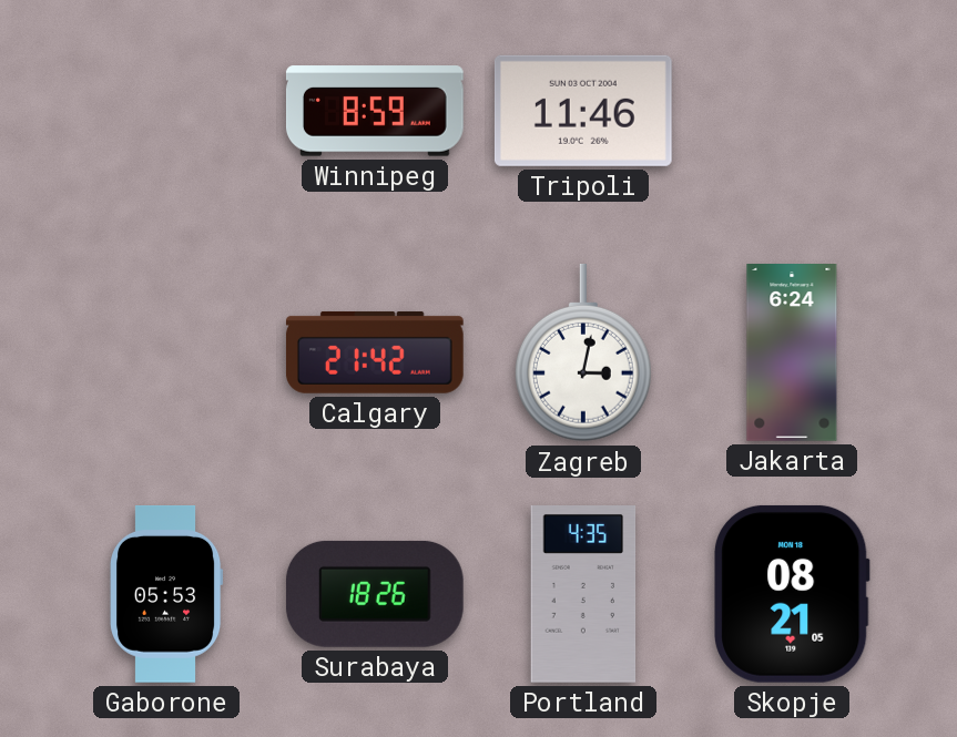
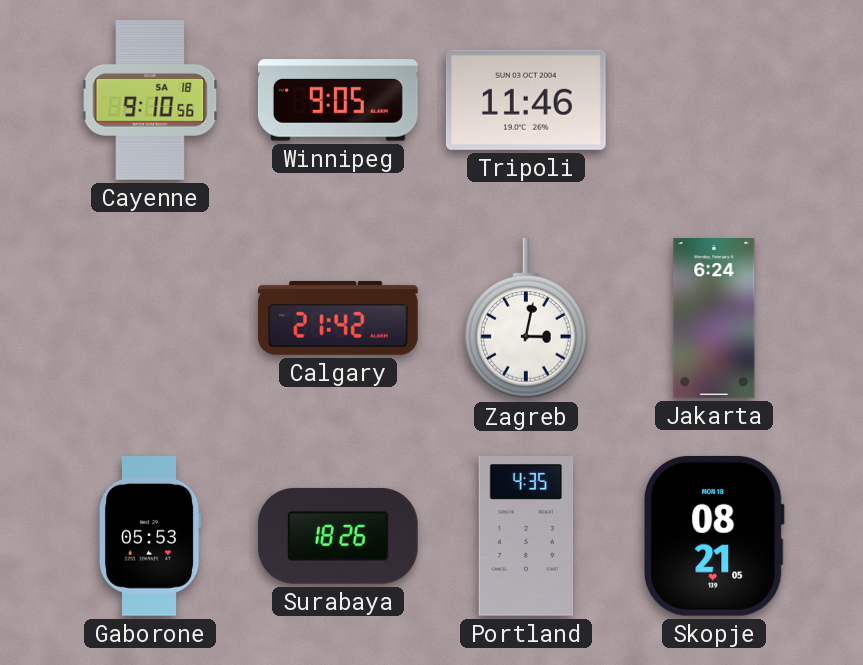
Cayenne: none -> 9:10
Winnipeg: 8:59 -> 9:05
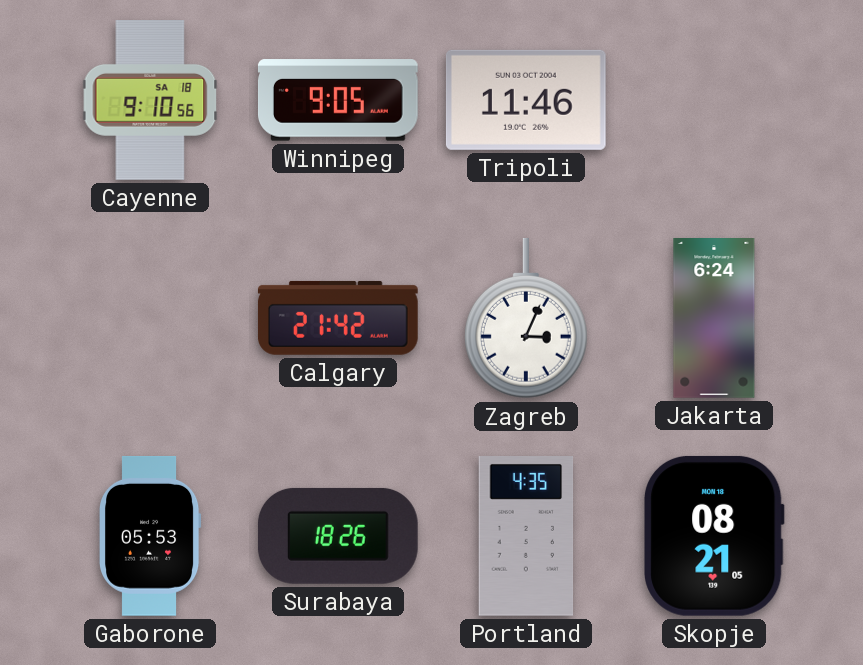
Zagreb: 3:02 -> 3:04
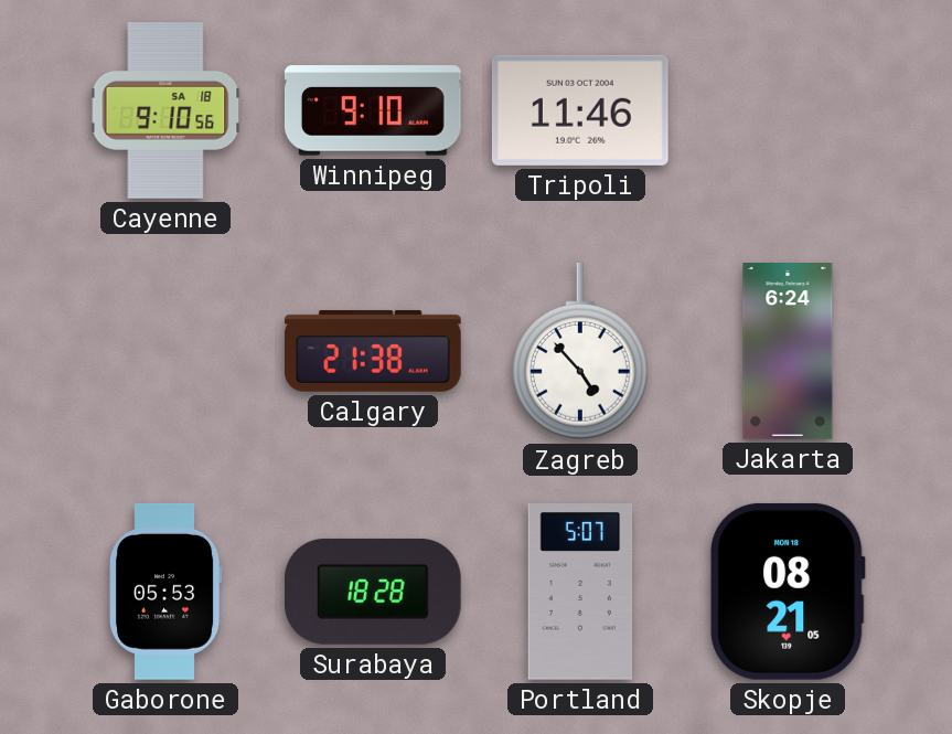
Winnipeg: 9:05 -> 9:10
Calgary: 21:42 -> 21:38
Zagreb: 3:04 -> 4:53
Surabaya: 18:26 -> 18:28
Portland: 4:35 -> 5:07
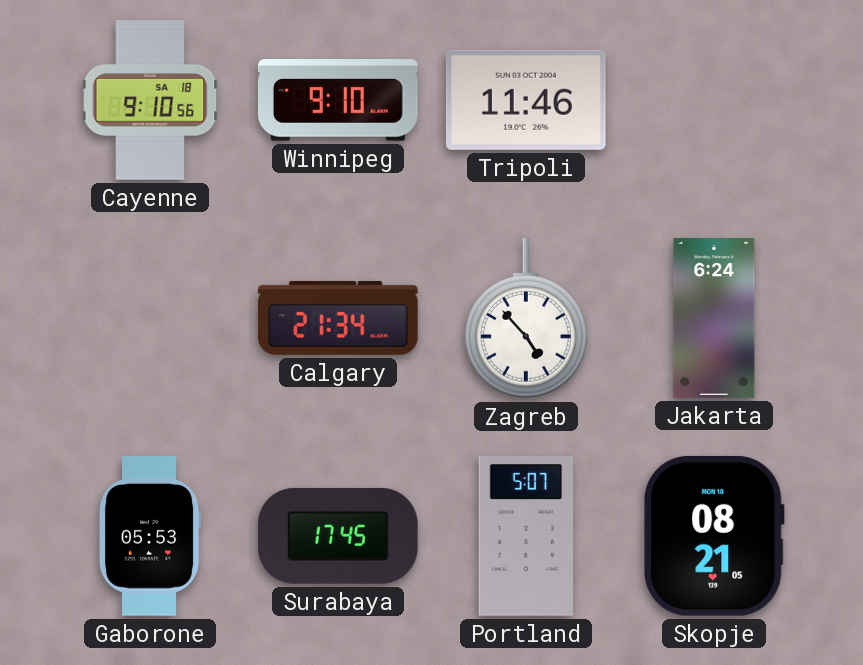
Calgary: 21:38 -> 21:34
Surabaya: 18:28 -> 17:45
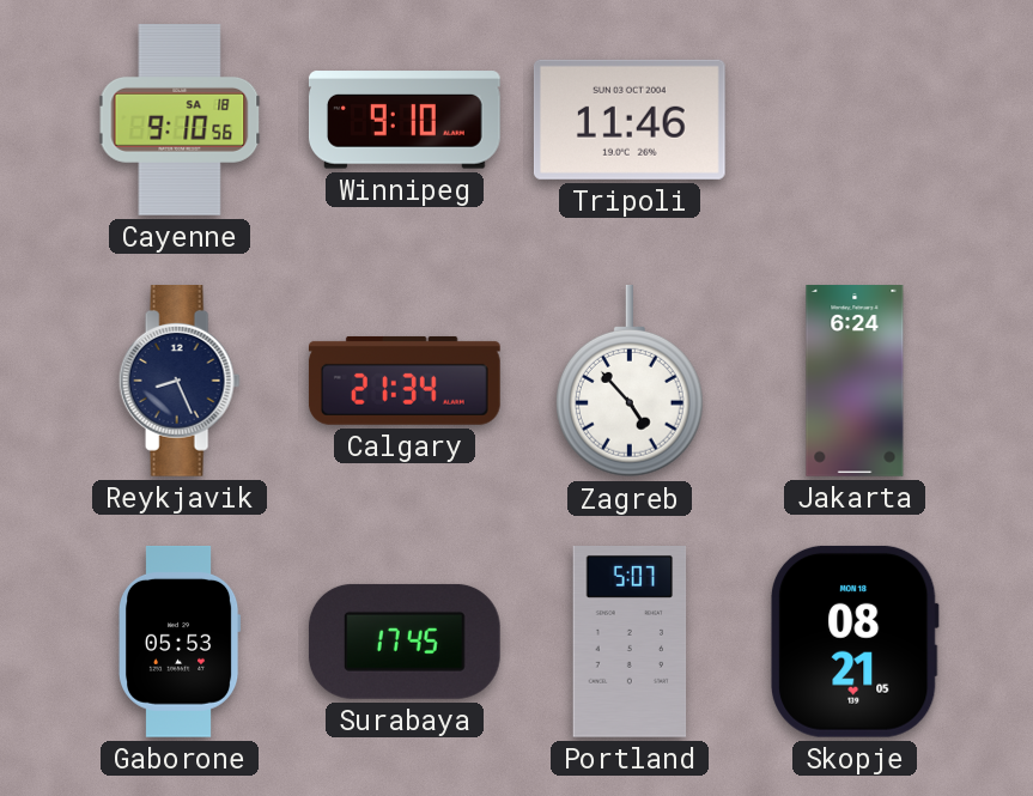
Reykjavik: none -> 8:26
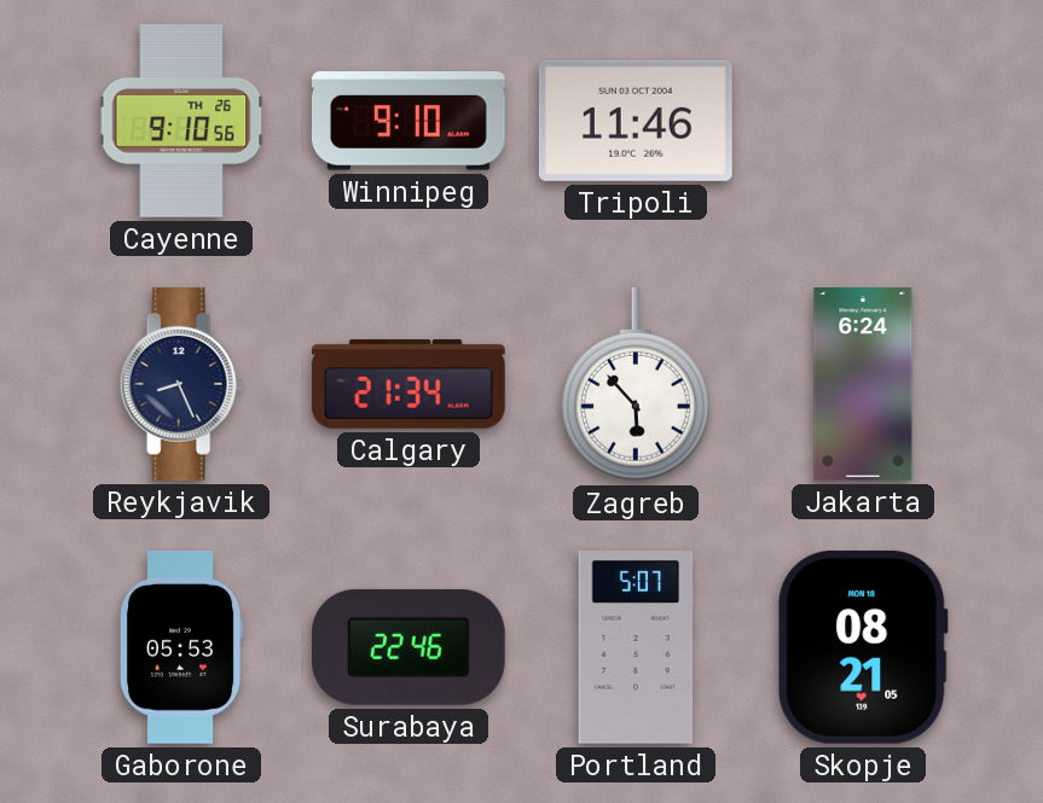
Cayenne date: SA 18 -> TH 26
Zagreb: 4:53 -> 5:53
Surabaya: 17:45 -> 22:46
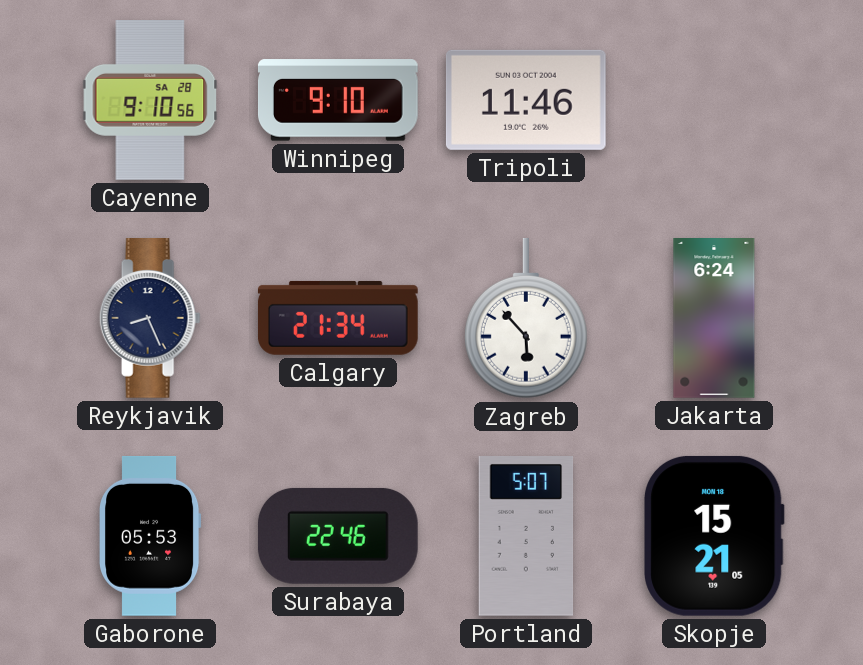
Cayenne date: TH 26 -> SA 28
Skopje: 08:21 -> 15:21
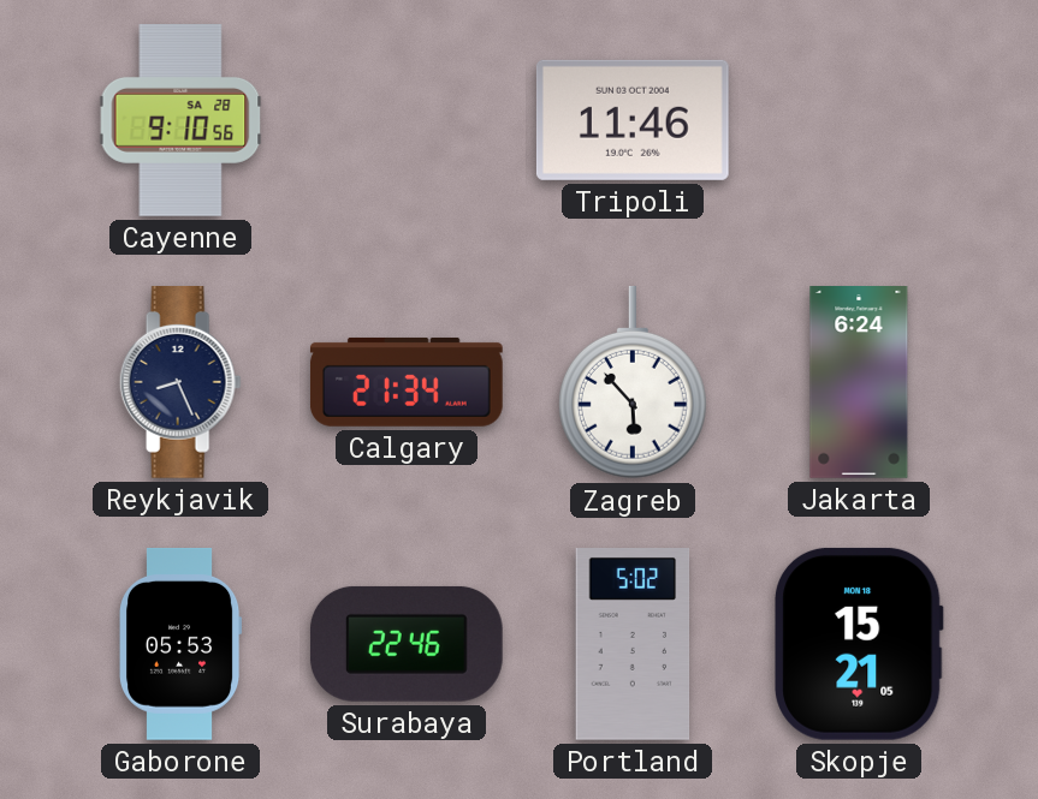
Winnipeg: 9:10 -> none
Portland: 5:07 -> 5:02
